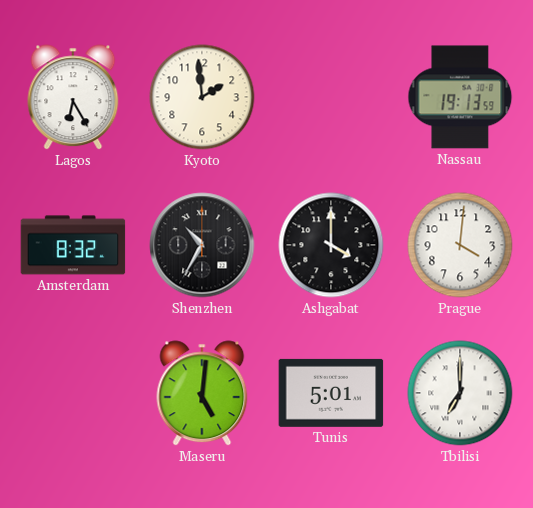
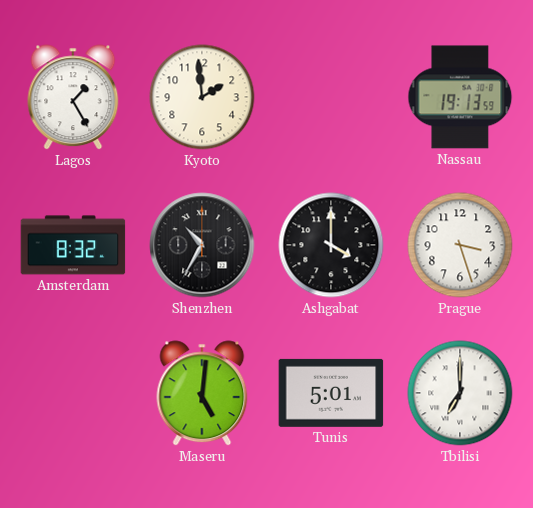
Lagos: 6:25 -> 1:25
Prague: 4:01 -> 3:27
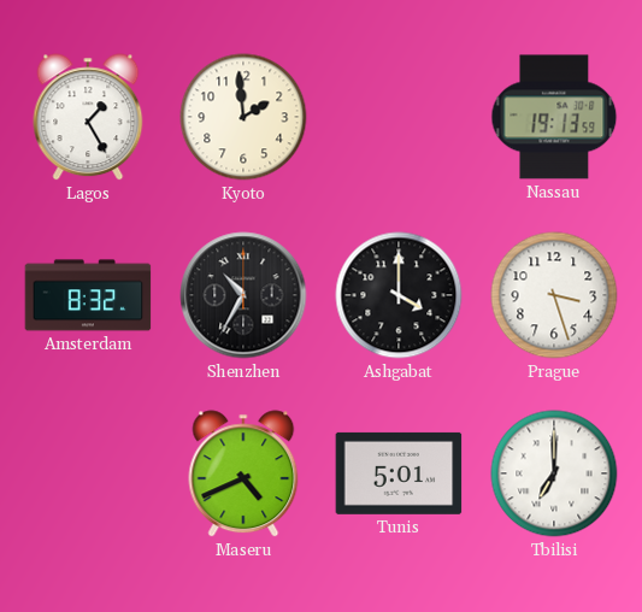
Maseru: 5:01 -> 4:41
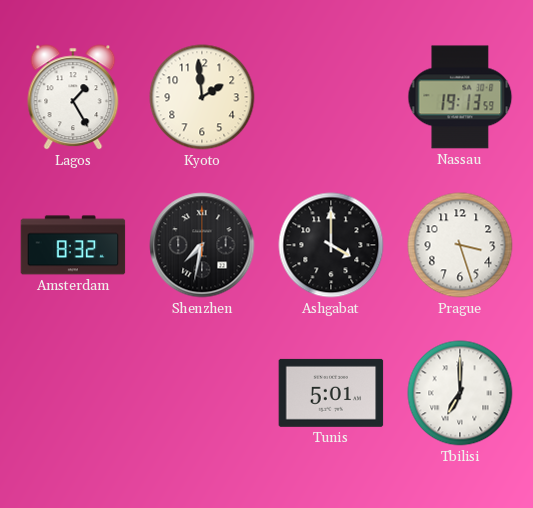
Shenzhen: 10:35 -> 7:32
Maseru: 4:41 -> none
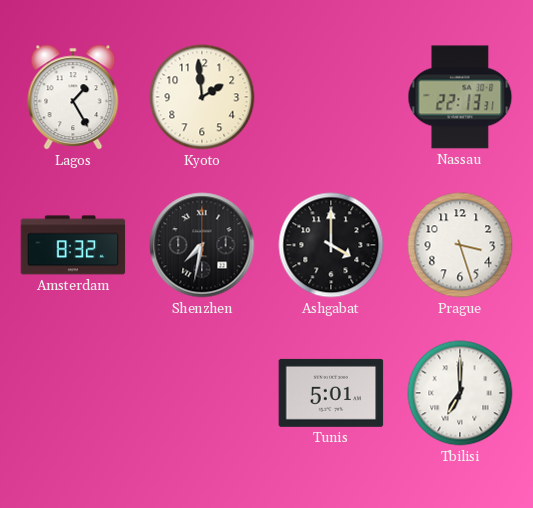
Nassau: 19:13 -> 22:13
